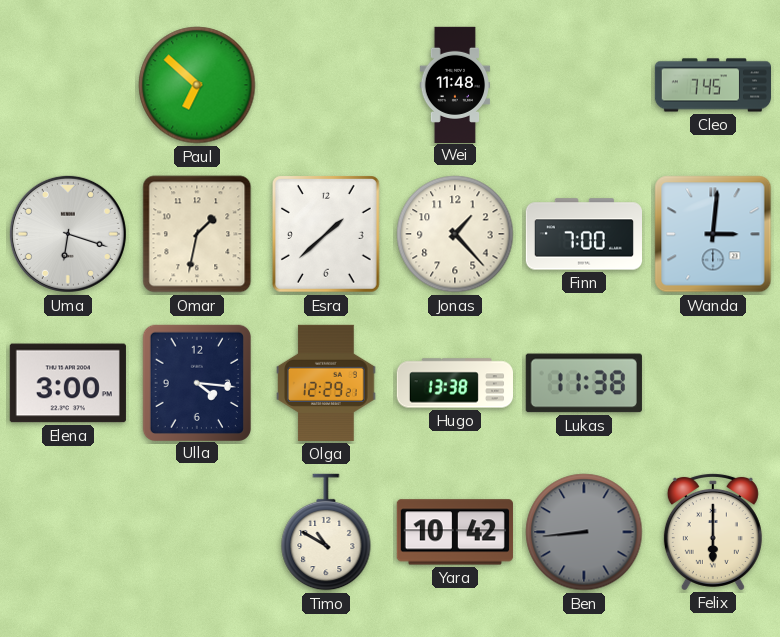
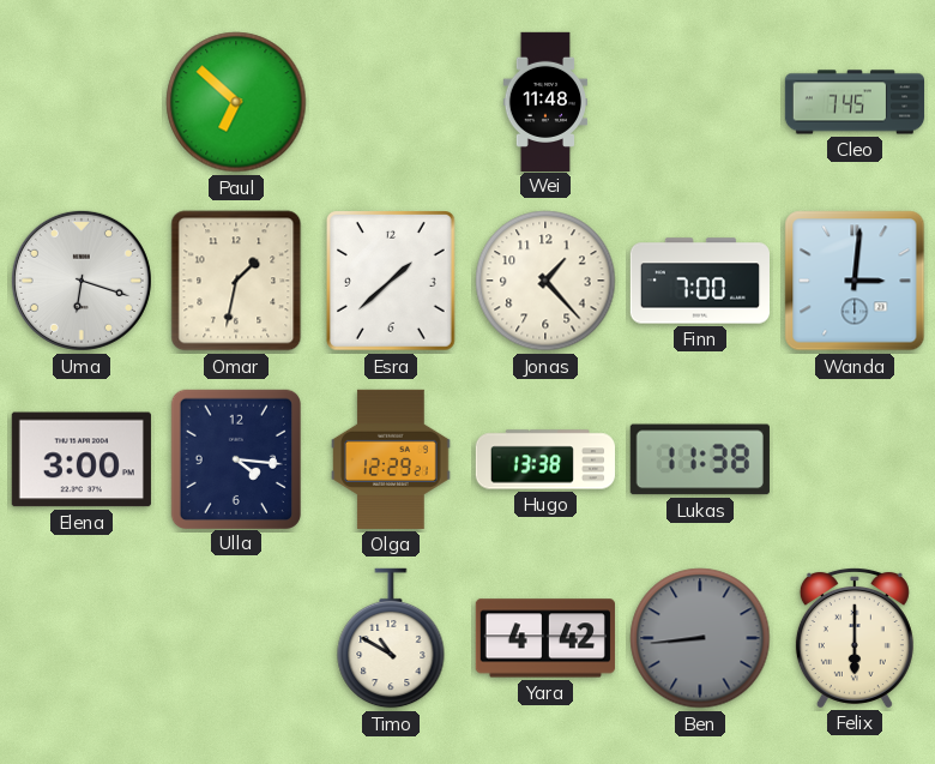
Yara: 10:42 -> 4:42
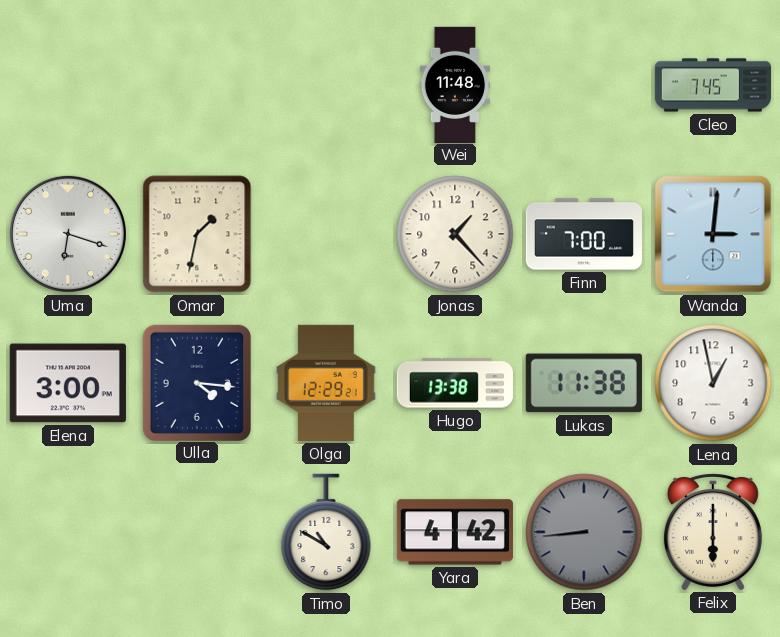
Paul: 6:52 -> none
Esra: 1:38 -> none
Lena: none -> 12:58
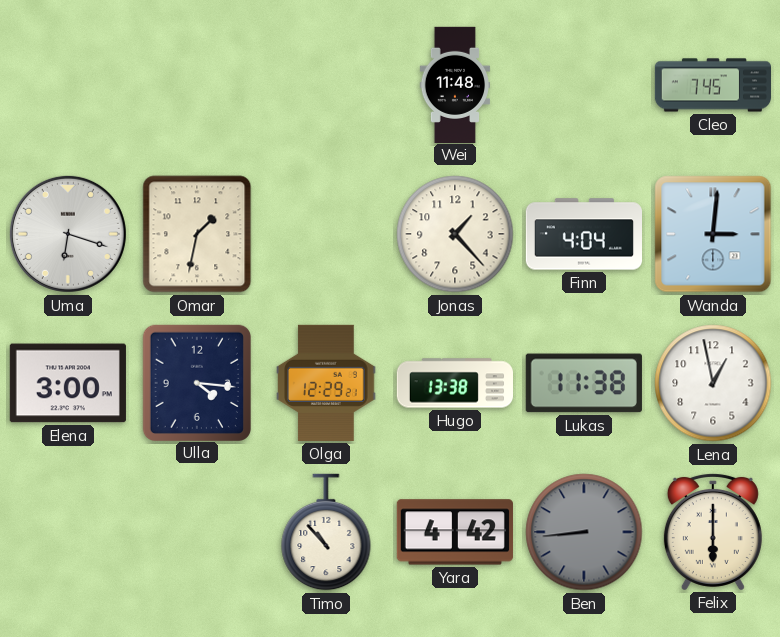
Finn: 7:00 -> 4:04
Timo: 10:50 -> 10:53
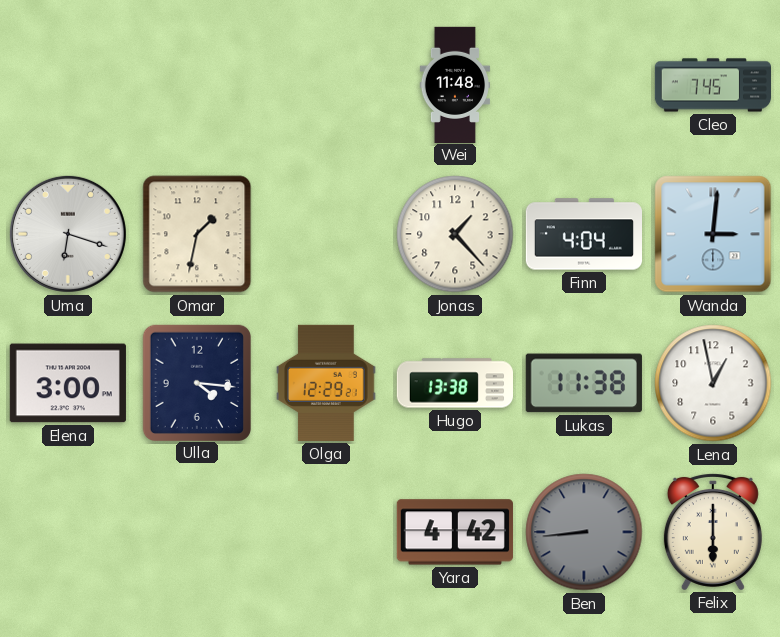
Timo: 10:53 -> none
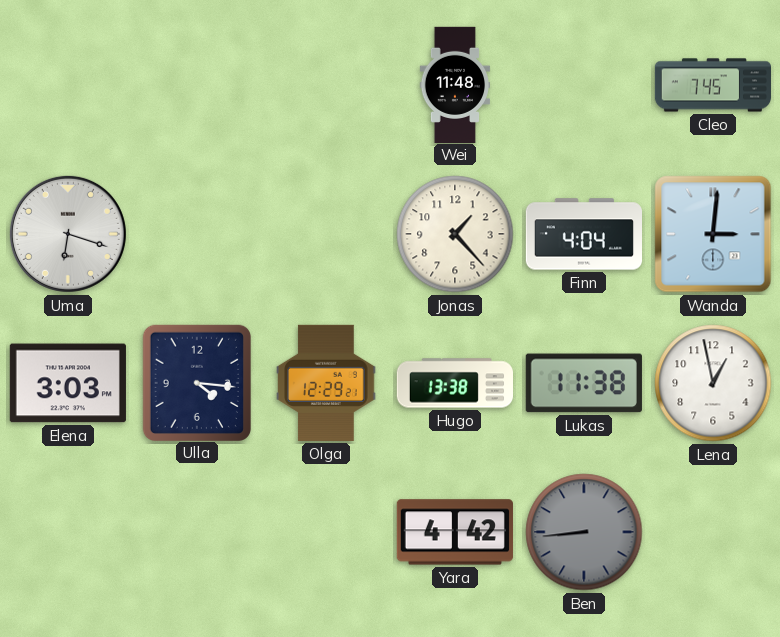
Omar: 1:32 -> none
Elena: 3:00 -> 3:03
Felix: 6:00 -> none
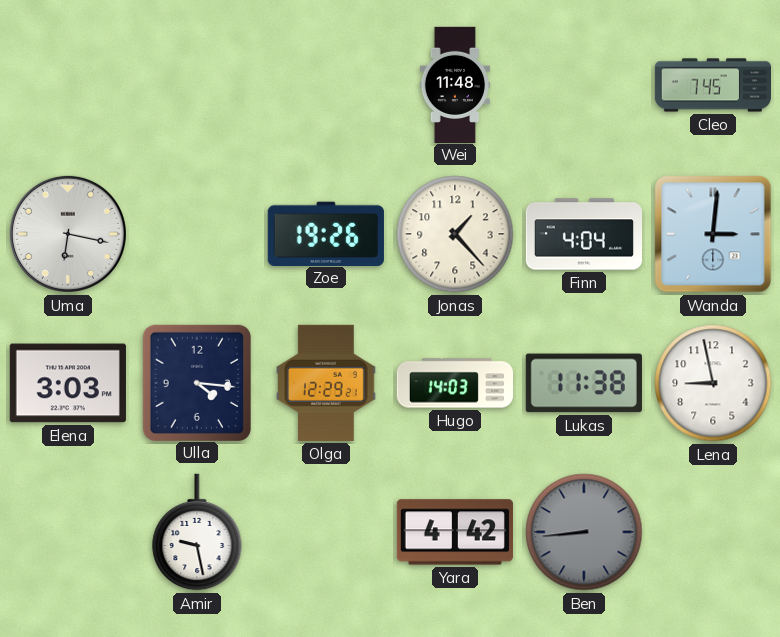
Uma: 6:18 -> 6:17
Zoe: none -> 19:26
Hugo: 13:38 -> 14:03
Lena: 12:58 -> 8:58
Amir: none -> 9:28
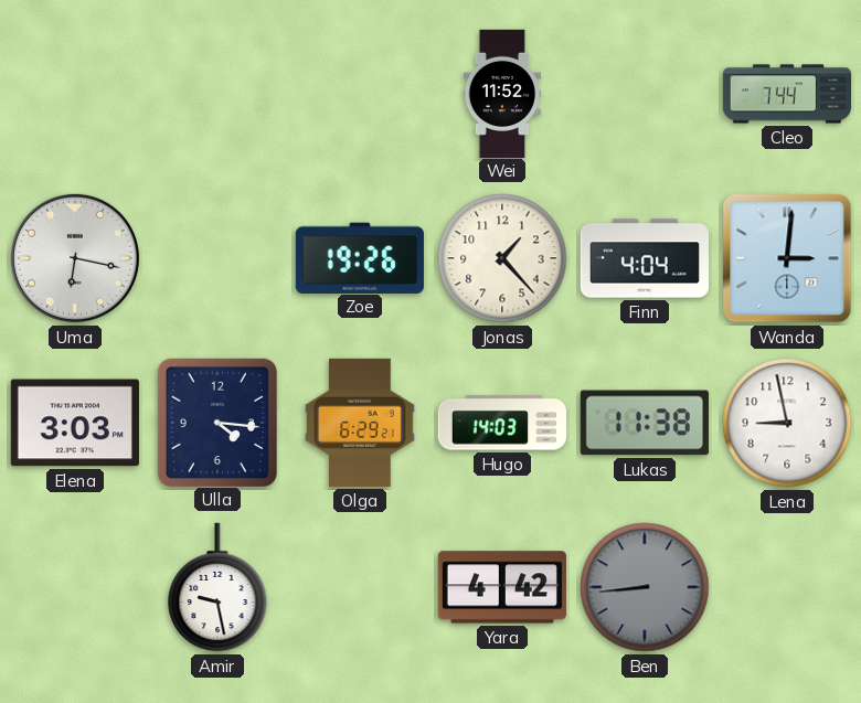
Wei: 11:48 -> 11:52
Cleo: 7:45 -> 7:44
Olga: 12:29 -> 6:29
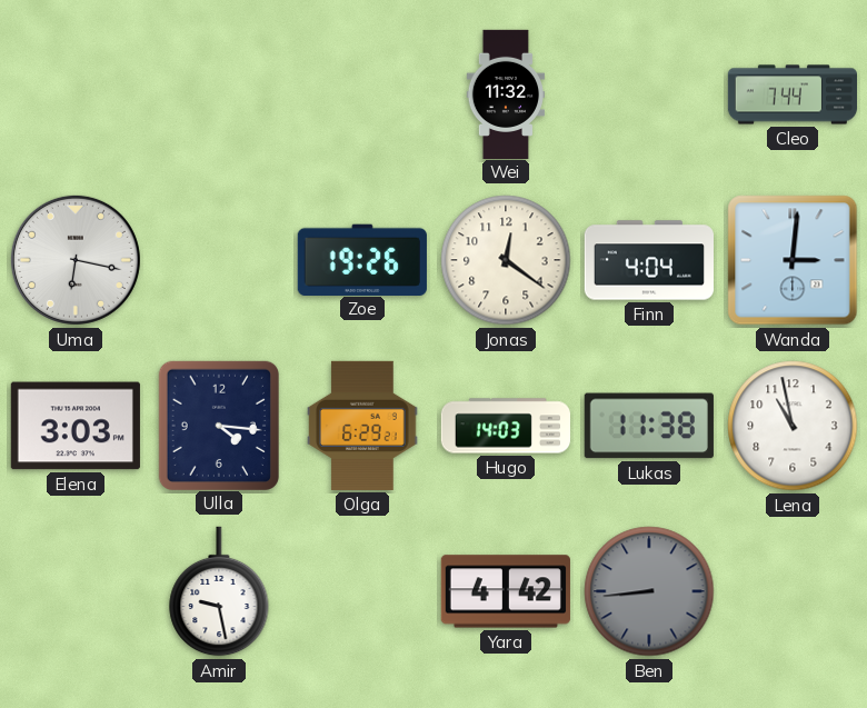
Wei: 11:52 -> 11:32
Jonas: 1:23 -> 12:21
Lena: 8:58 -> 10:58
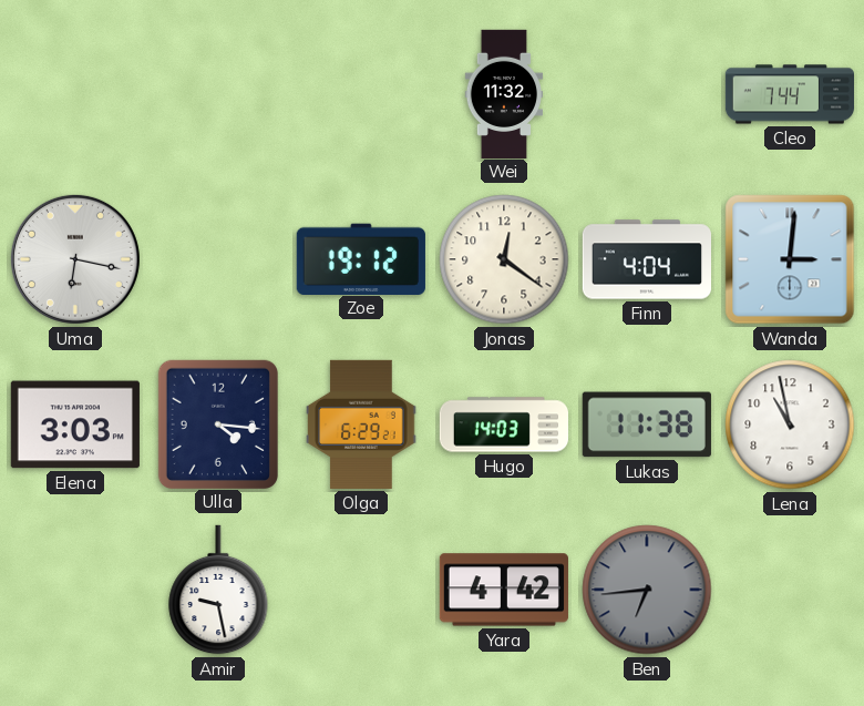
Zoe: 19:26 -> 19:12
Ben: 8:44 -> 6:44
